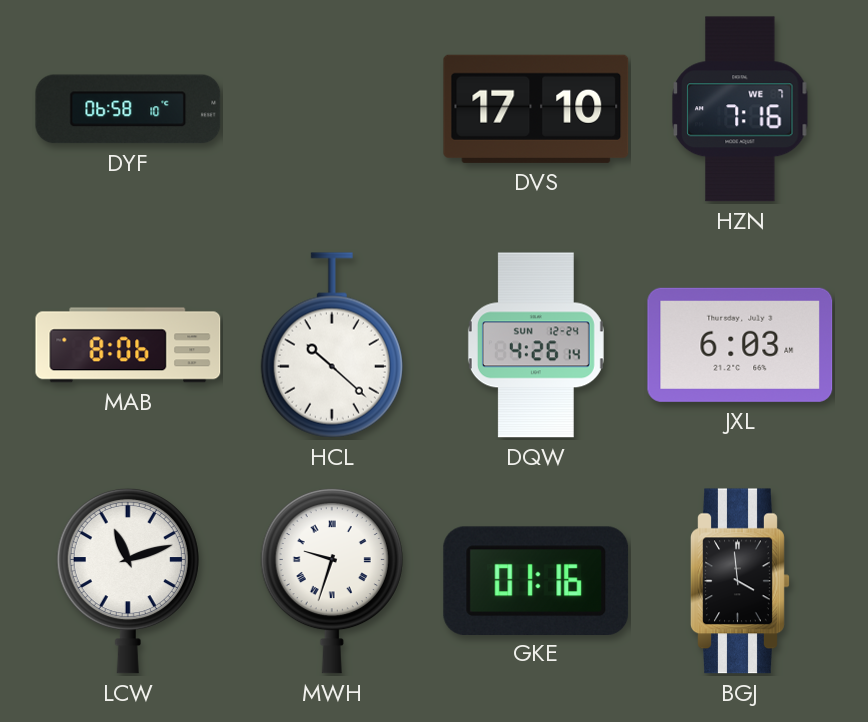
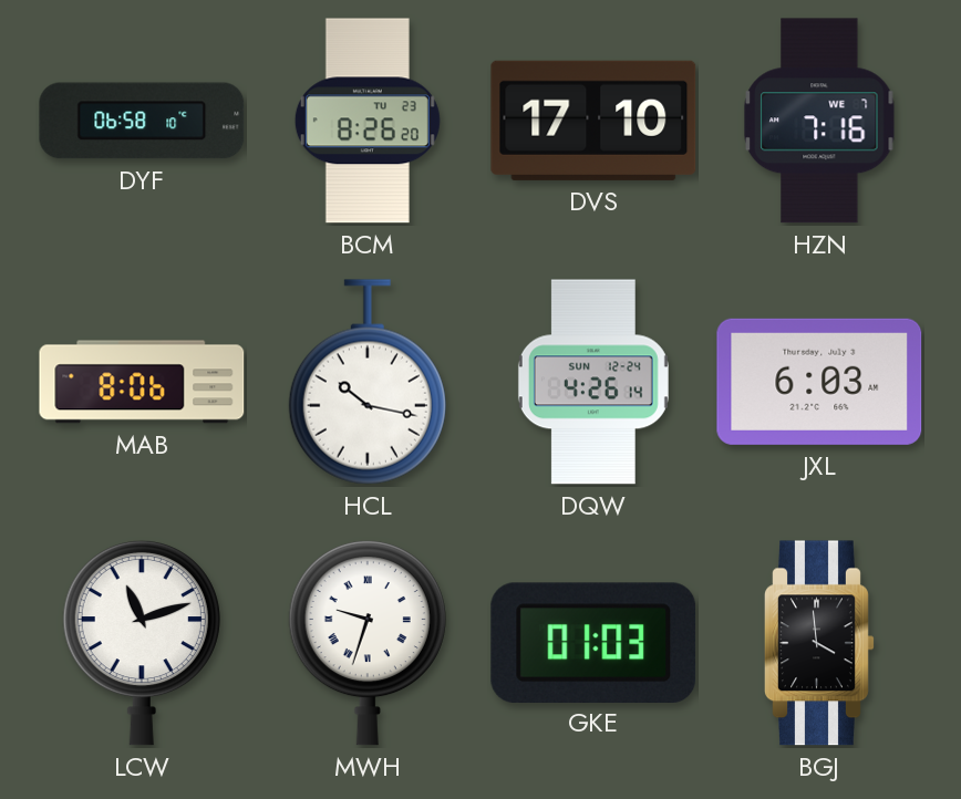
BCM: none -> 8:26
HCL: 10:22 -> 10:17
GKE: 01:16 -> 01:03
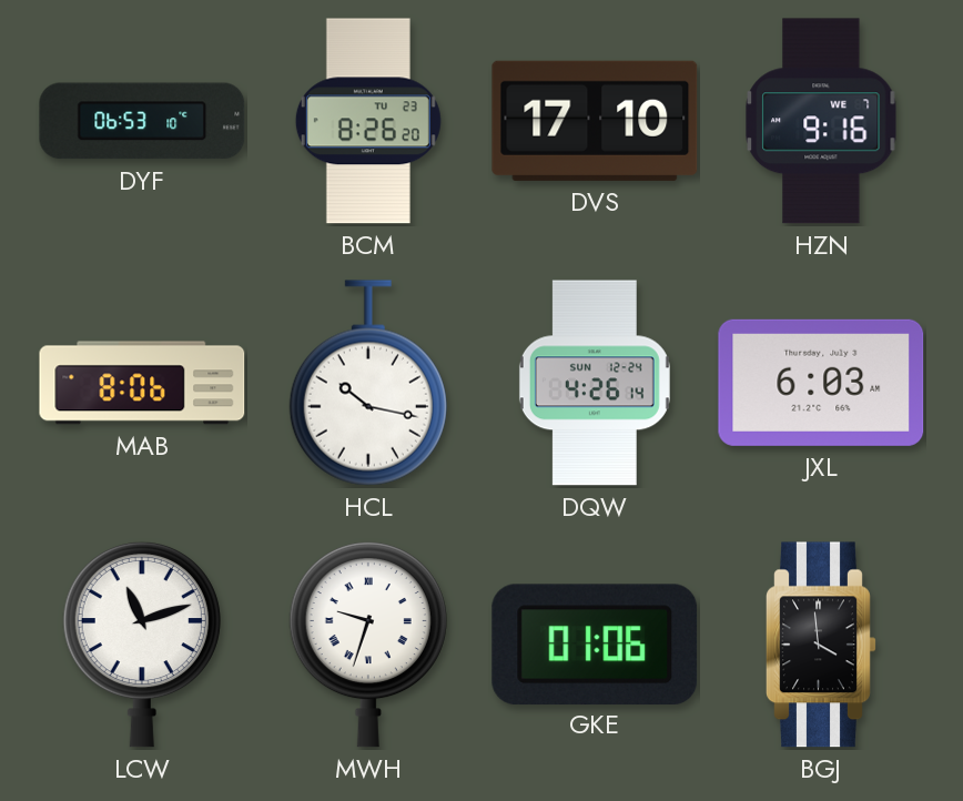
DYF: 06:58 -> 06:53
HZN: 7:16 -> 9:16
GKE: 01:03 -> 01:06
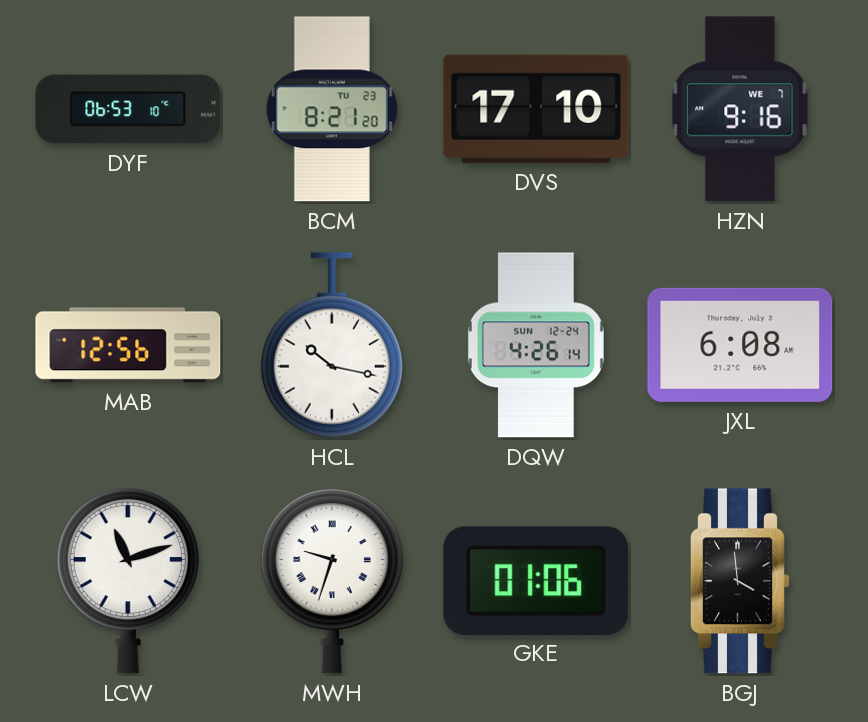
BCM: 8:26 -> 8:21
MAB: 8:06 -> 12:56
JXL: 6:03 -> 6:08
